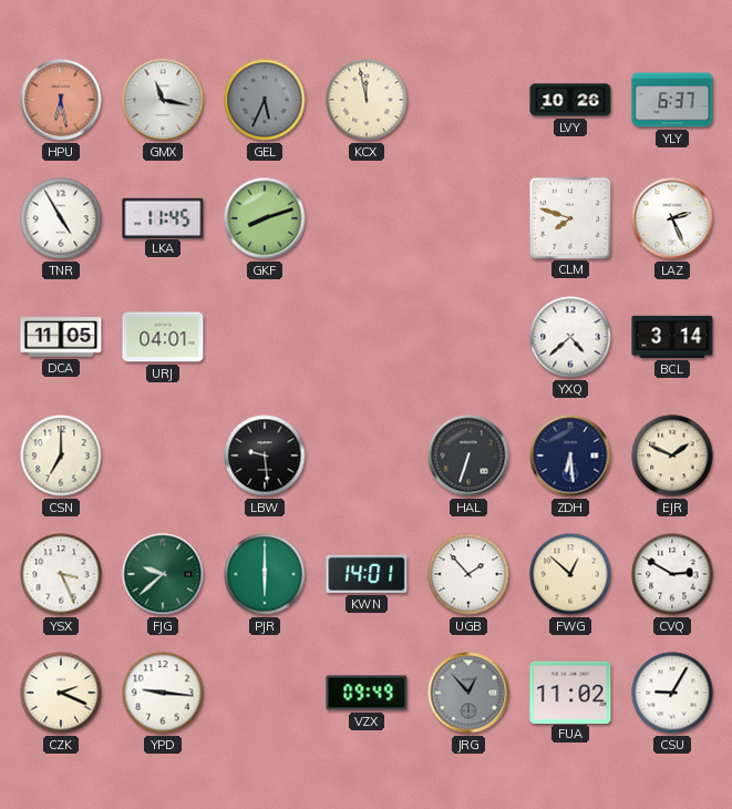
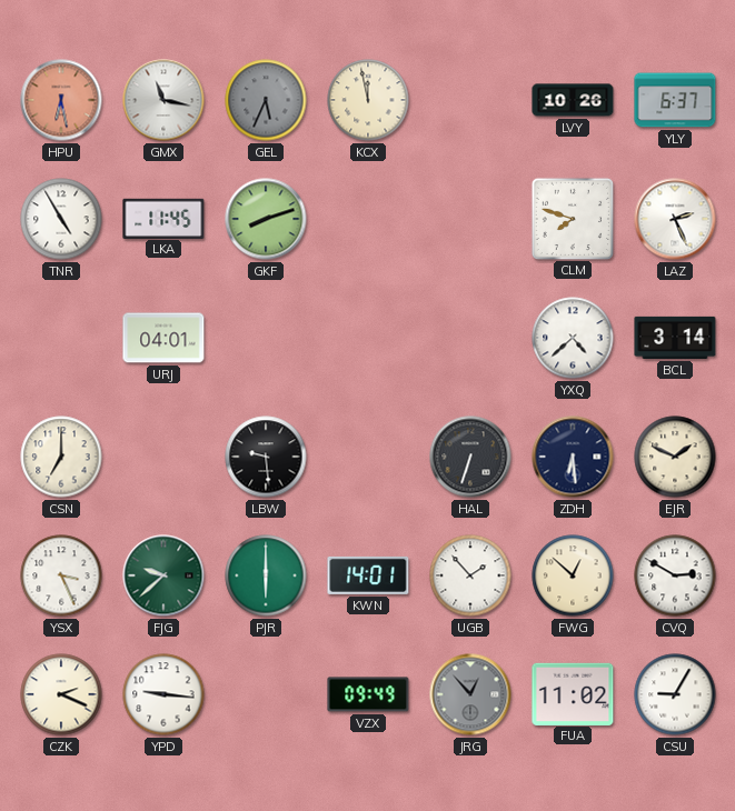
DCA: 11:05 -> none
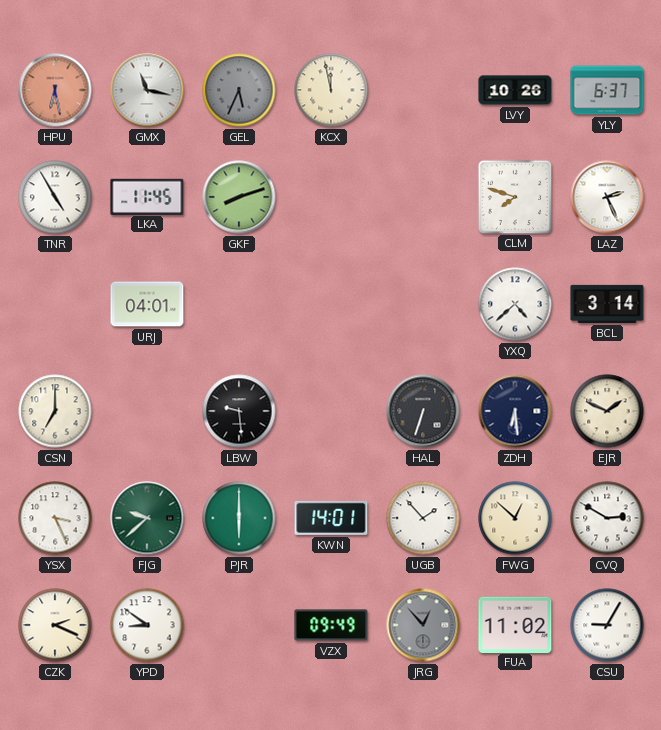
YPD: 9:16 -> 8:51
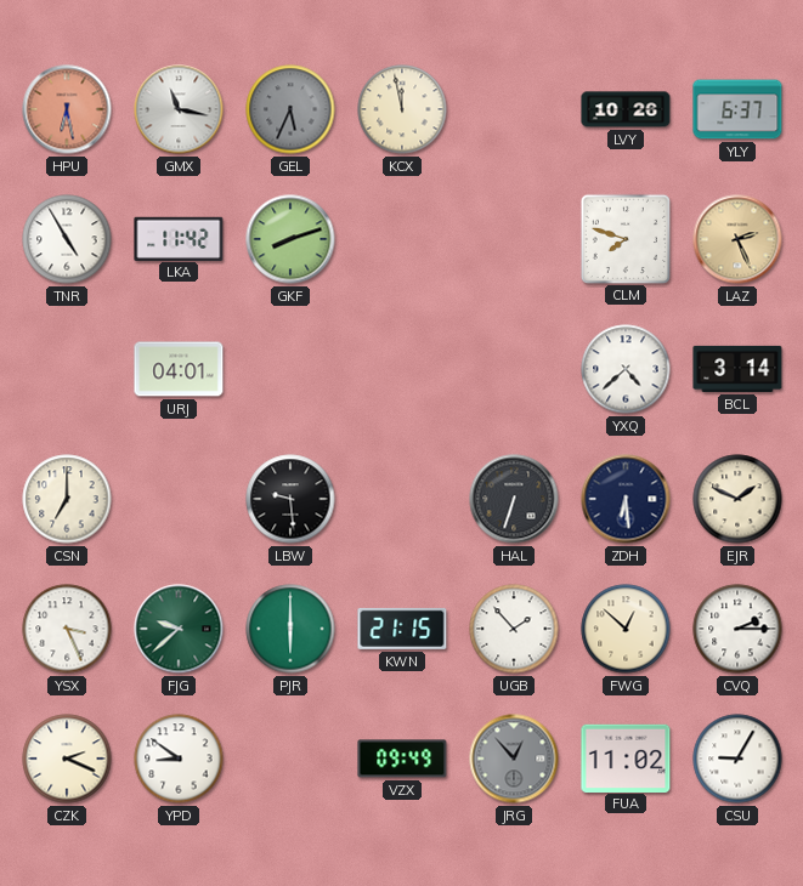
LKA: 11:45 -> 11:42
LAZ dial: white -> champagne
KWN: 14:01 -> 21:15
CVQ: 2:50 -> 2:15
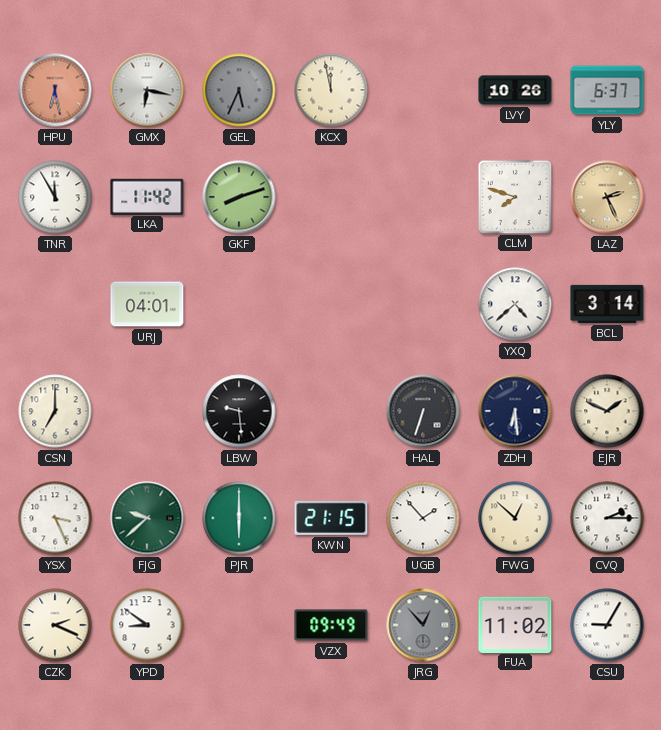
GMX: 11:17 -> 6:17
TNR: 4:55 -> 11:55
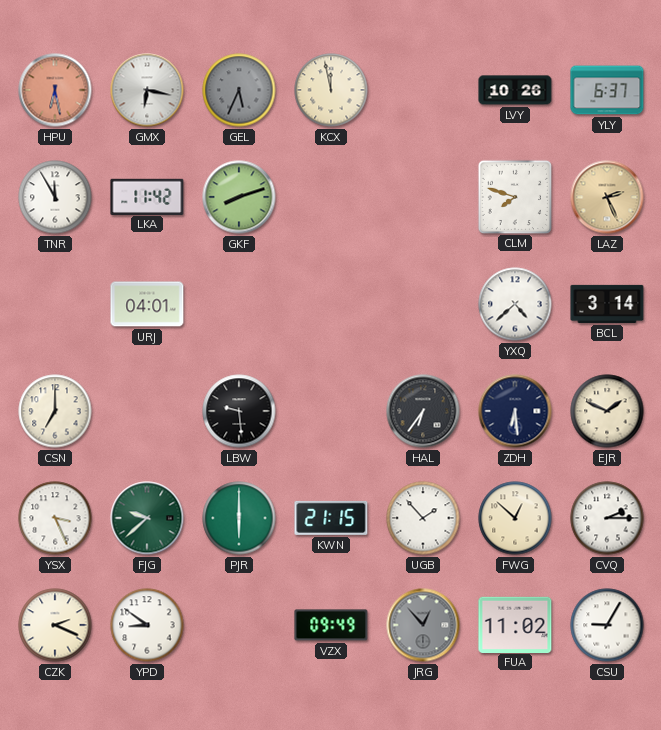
HAL: 6:33 -> 6:36
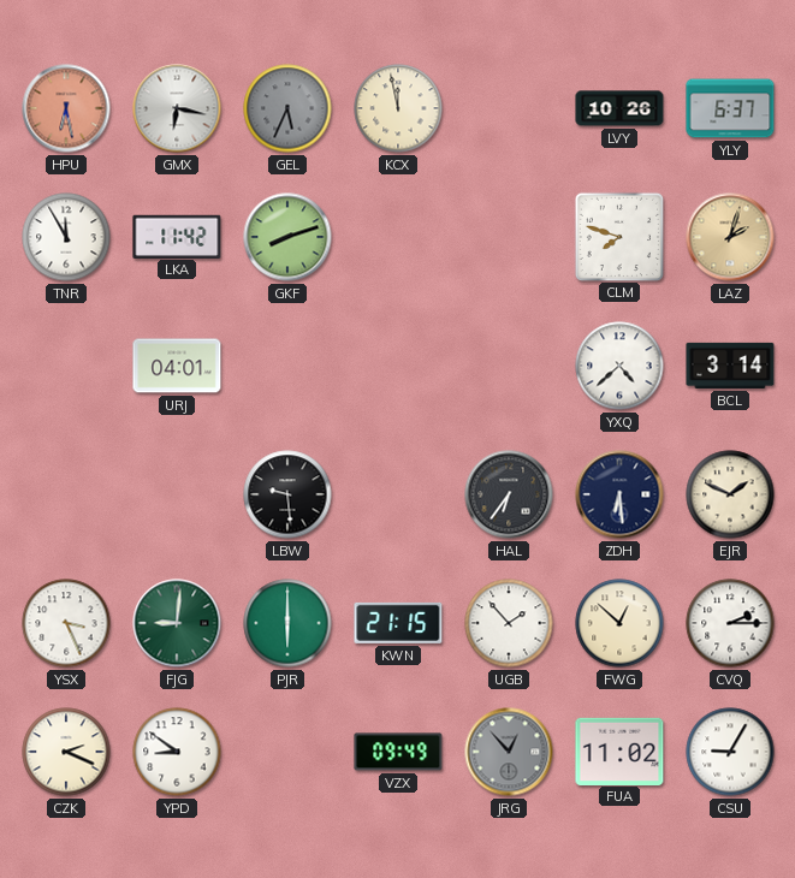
LAZ: 2:26 -> 2:03
CSN: 7:00 -> none
FJG: 9:38 -> 9:01
